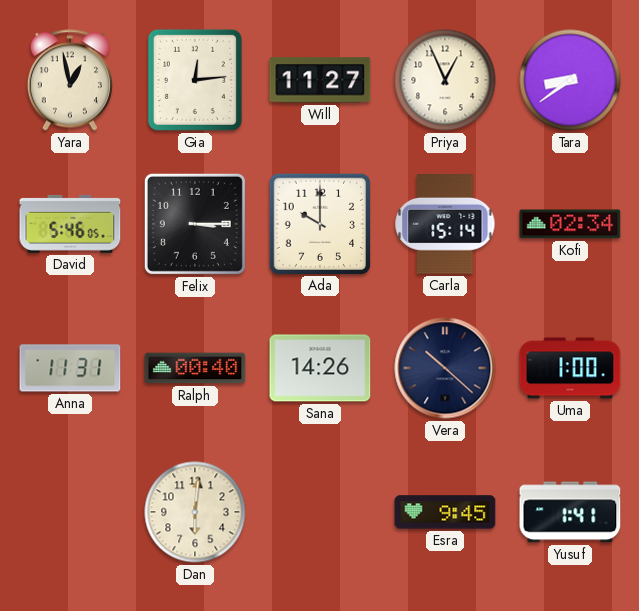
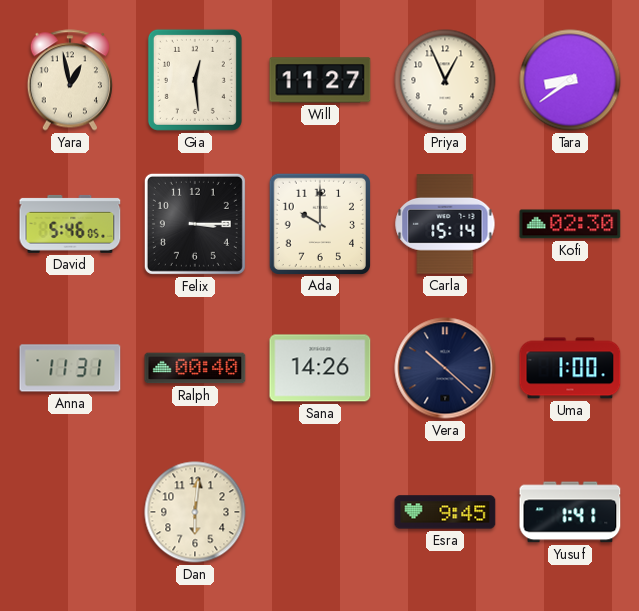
Gia: 12:14 -> 12:29
Kofi: 02:34 -> 02:30
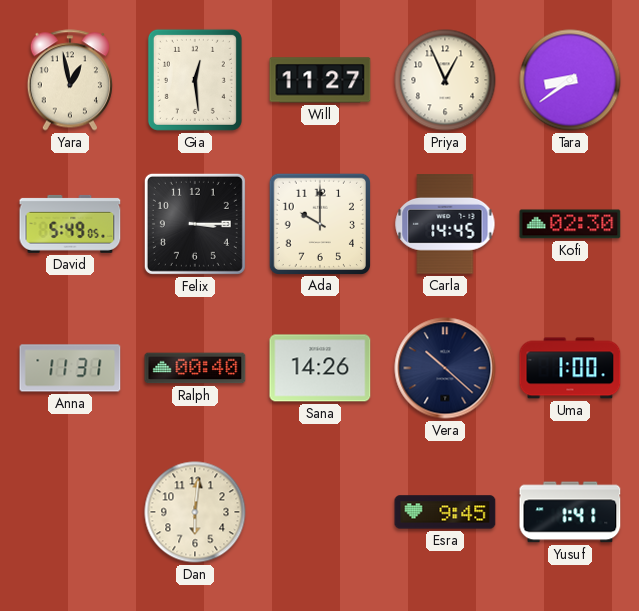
David: 5:46 -> 5:49
Carla: 15:14 -> 14:45
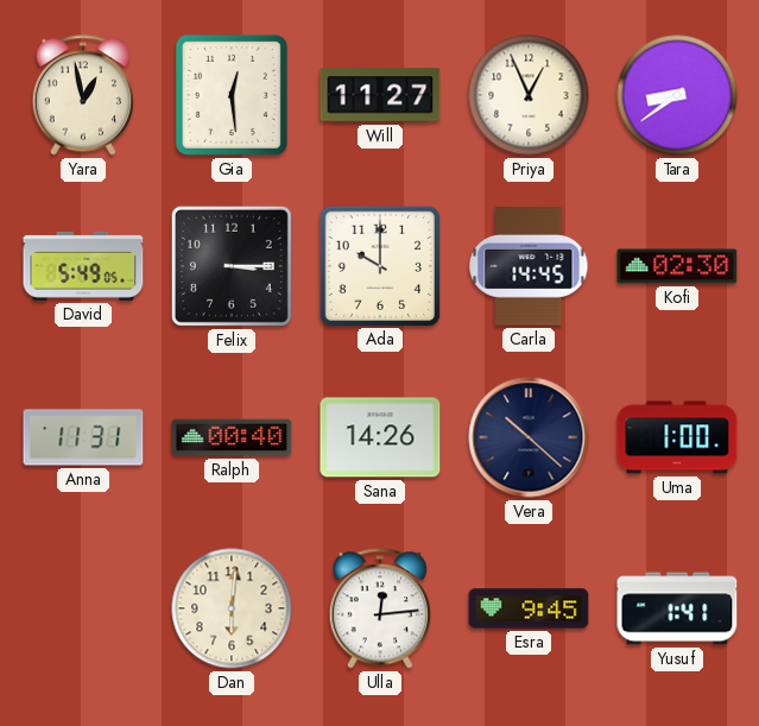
Ulla: none -> 12:14
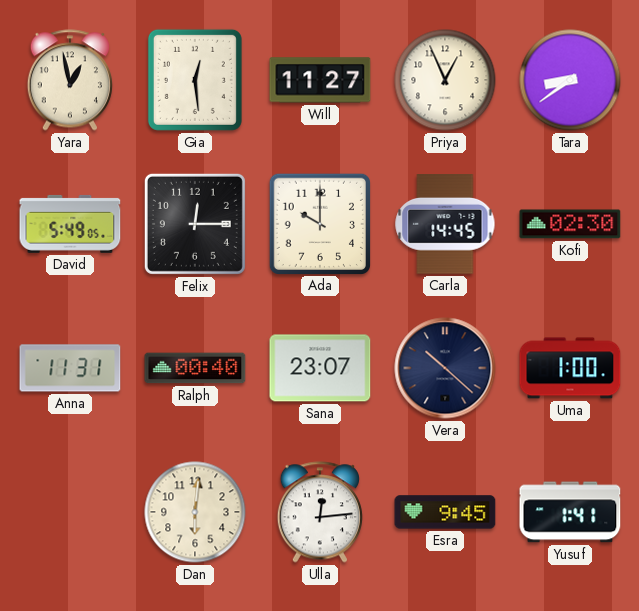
Felix: 3:15 -> 12:15
Sana: 14:26 -> 23:07
